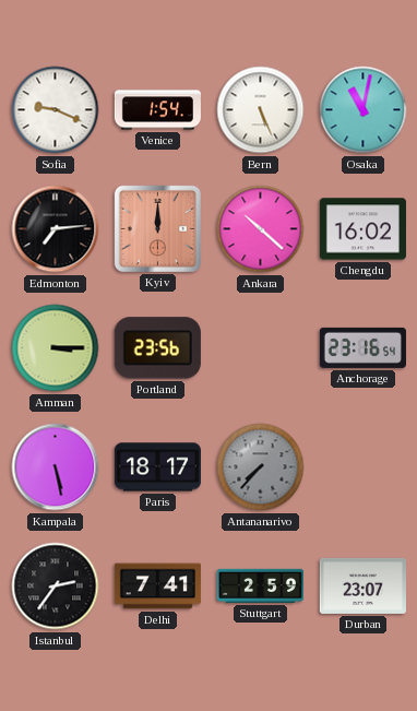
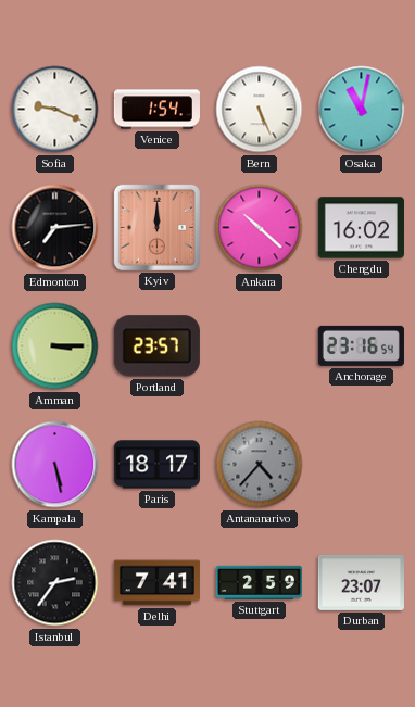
Portland: 23:56 -> 23:57
Antananarivo: 7:37 -> 4:37
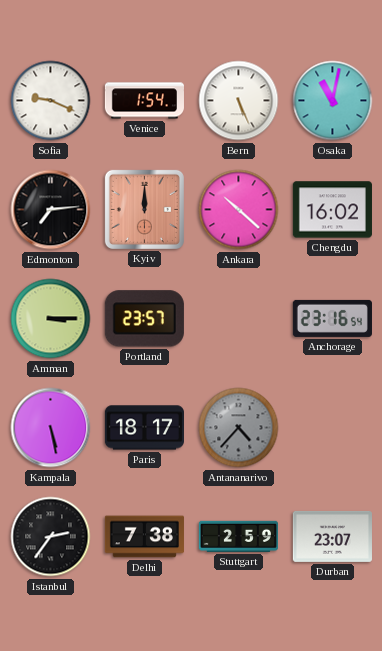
Delhi: 7:41 -> 7:38
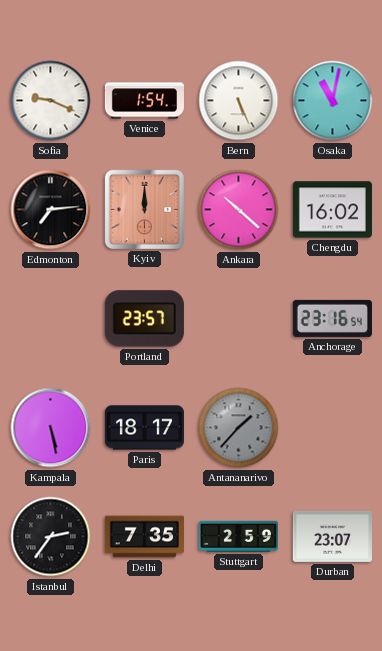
Amman: 3:15 -> none
Antananarivo: 4:37 -> 1:37
Delhi: 7:38 -> 7:35
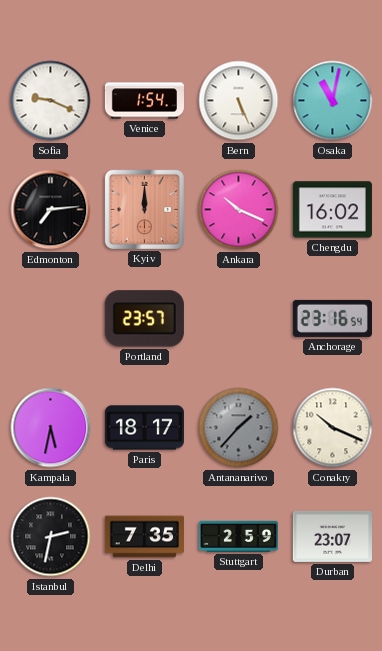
Ankara: 10:22 -> 10:19
Kampala: 5:28 -> 5:32
Conakry: none -> 10:19
Istanbul: 2:36 -> 2:32
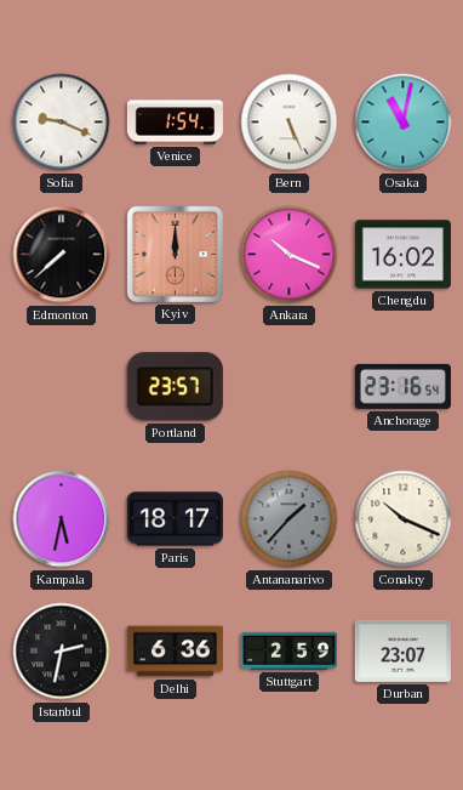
Edmonton: 7:14 -> 7:38
Delhi: 7:35 -> 6:36
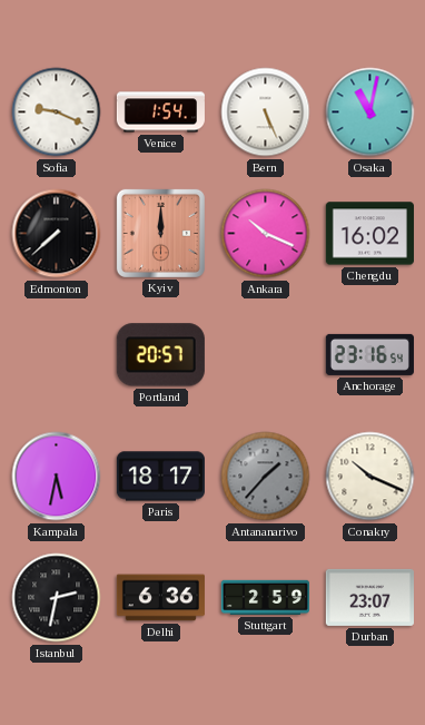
Portland: 23:57 -> 20:57
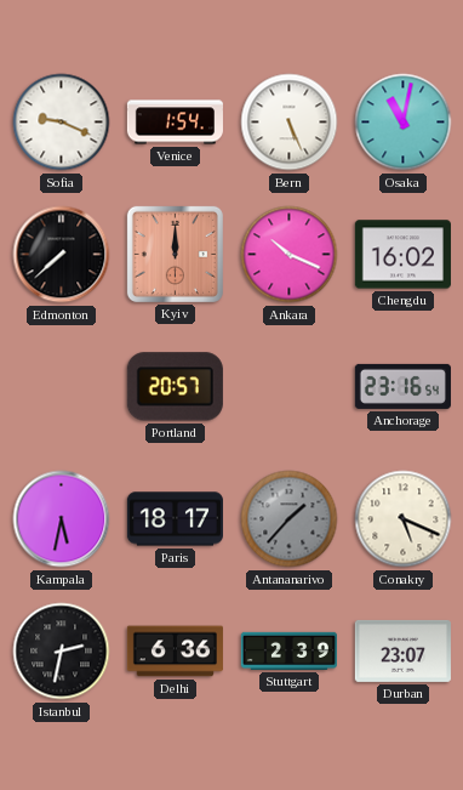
Conakry: 10:19 -> 5:19
Stuttgart: 2:59 -> 2:39
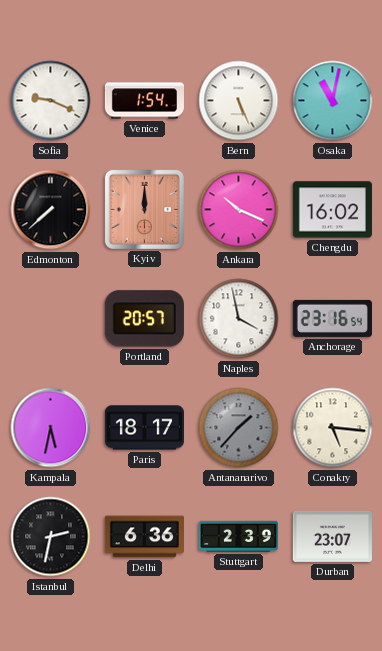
Naples: none -> 3:58
Conakry: 5:19 -> 5:16
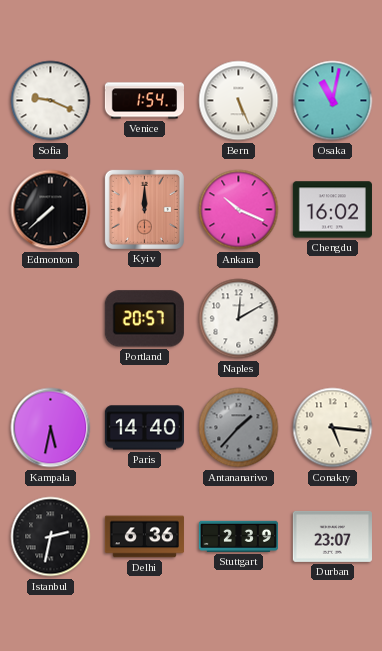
Naples: 3:58 -> 12:10
Anchorage: 23:16 -> none
Paris: 18:17 -> 14:40
